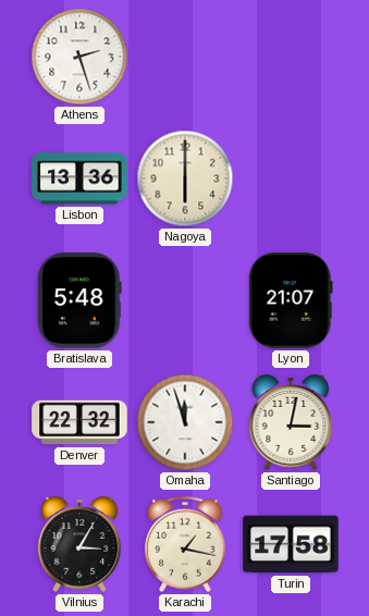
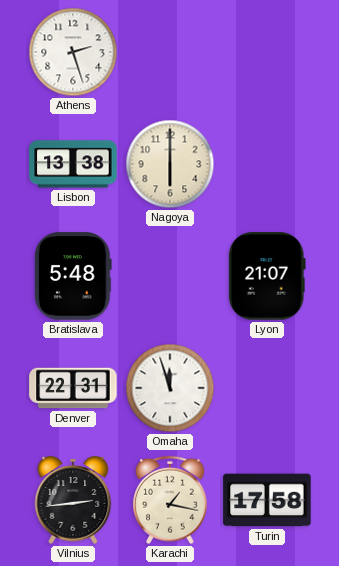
Lisbon: 13:36 -> 13:38
Denver: 22:32 -> 22:31
Santiago: 3:02 -> none
Vilnius: 3:05 -> 2:44
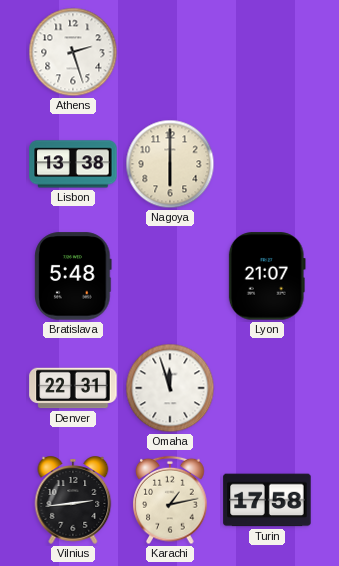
Karachi: 1:17 -> 1:13
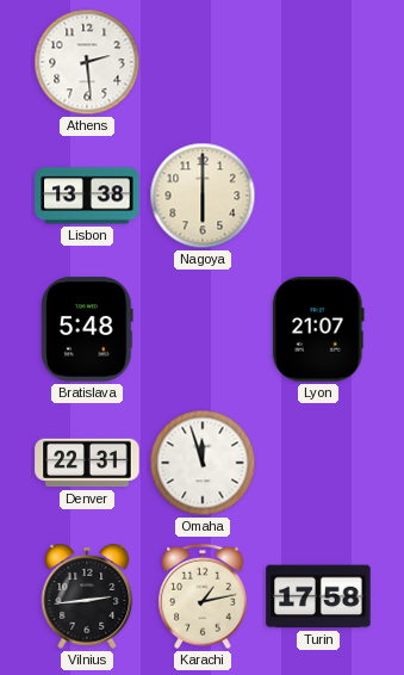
Athens: 2:27 -> 2:29
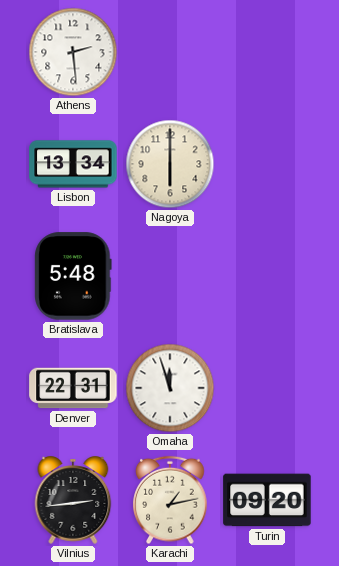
Lisbon: 13:38 -> 13:34
Lyon: 21:07 -> none
Turin: 17:58 -> 09:20
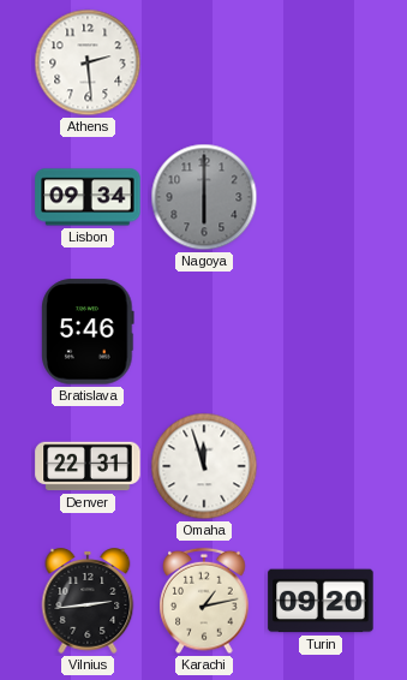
Lisbon: 13:34 -> 09:34
Nagoya dial: cream -> grey
Bratislava: 5:48 -> 5:46
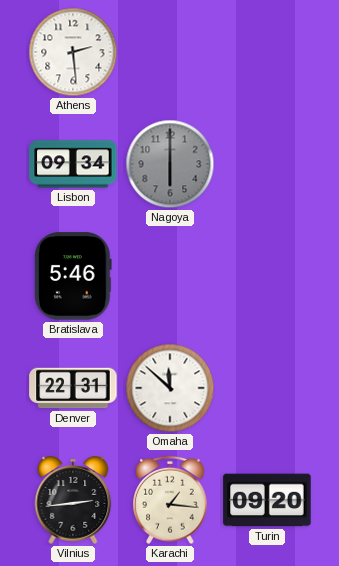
Omaha: 11:57 -> 11:52
Karachi: 1:13 -> 1:16
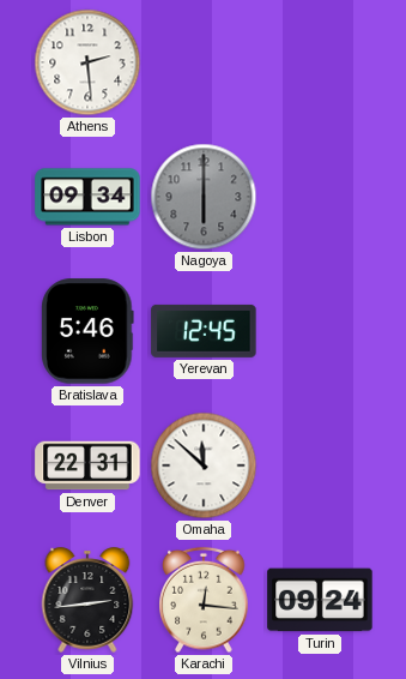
Yerevan: none -> 12:45
Karachi: 1:16 -> 12:16
Turin: 09:20 -> 09:24
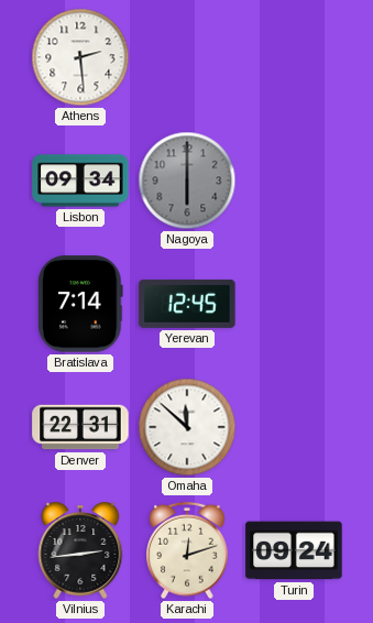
Bratislava: 5:46 -> 7:14
Karachi: 12:16 -> 12:12
